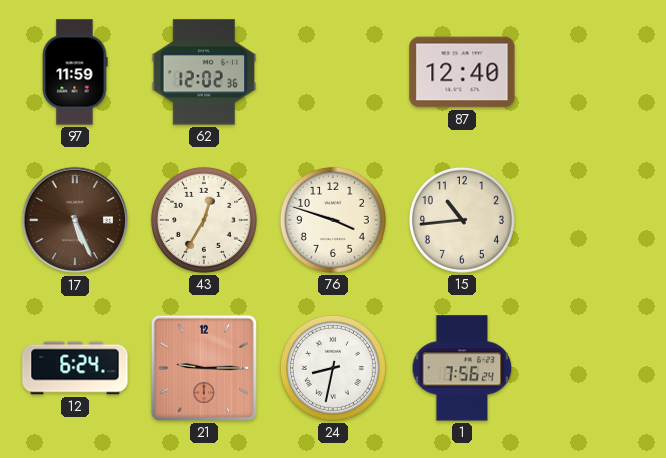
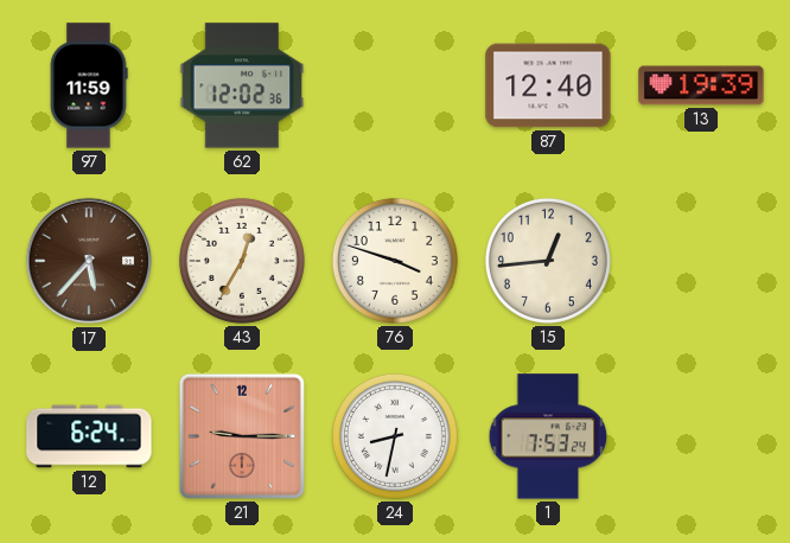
13: none -> 19:39
17: 5:26 -> 5:37
15: 10:44 -> 12:44
1: 7:56 -> 7:53
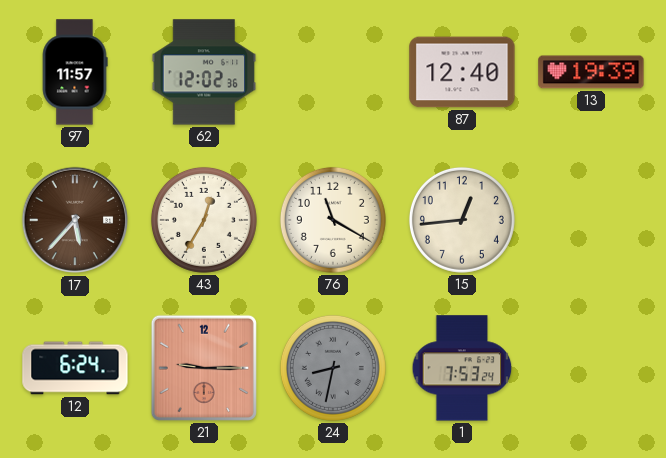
97: 11:59 -> 11:57
76: 3:48 -> 11:20
24 dial: white -> grey
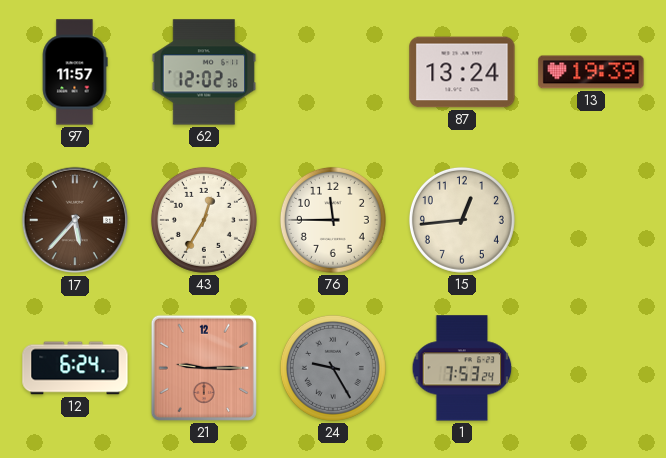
87: 12:40 -> 13:24
76: 11:20 -> 11:45
24: 8:32 -> 9:25
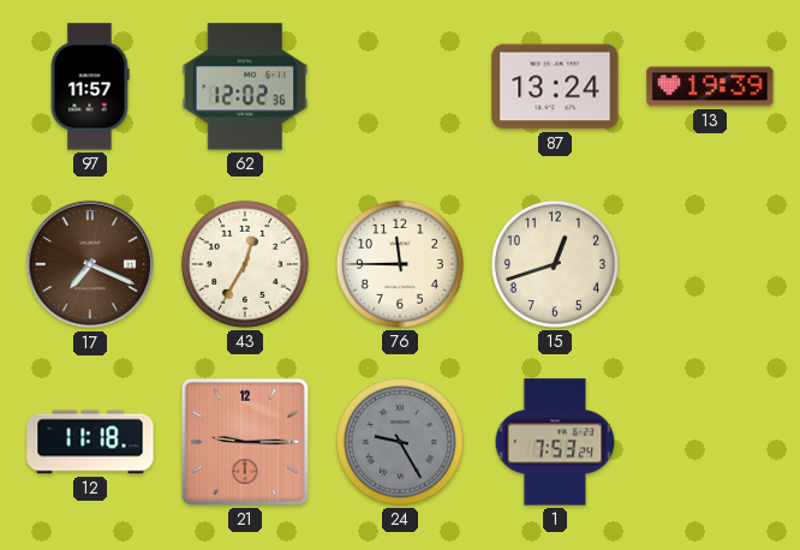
17: 5:37 -> 7:19
15: 12:44 -> 12:42
12: 6:24 -> 11:18
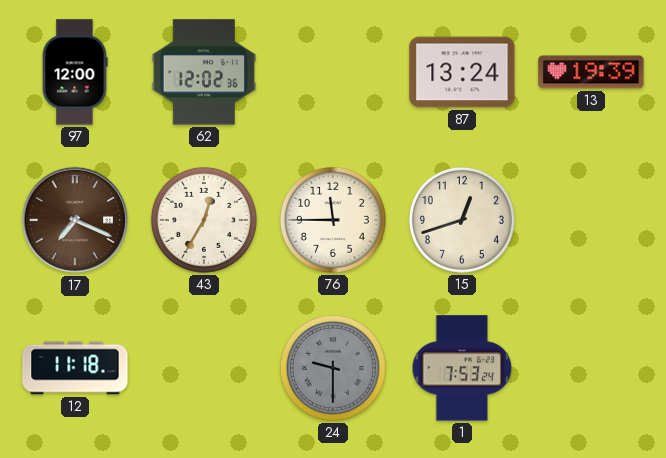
97: 11:57 -> 12:00
21: 9:15 -> none
24: 9:25 -> 9:30
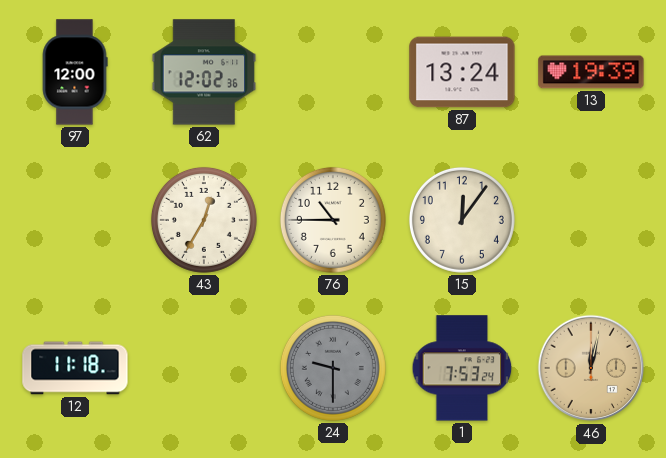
17: 7:19 -> none
76: 11:45 -> 10:45
15: 12:42 -> 12:06
46: none -> 12:02
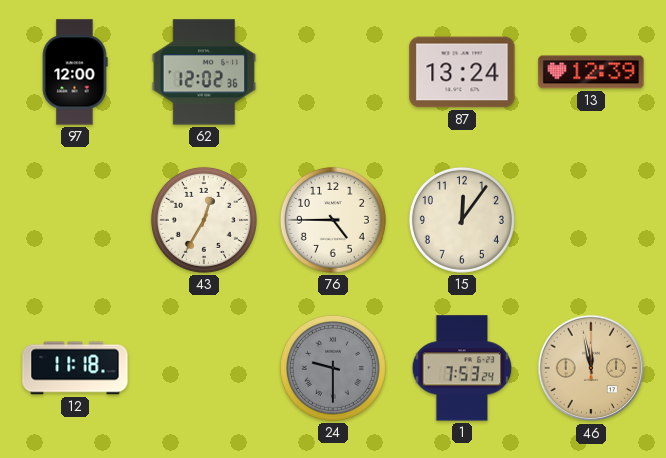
13: 19:39 -> 12:39
76: 10:45 -> 4:45
46: 12:02 -> 11:58
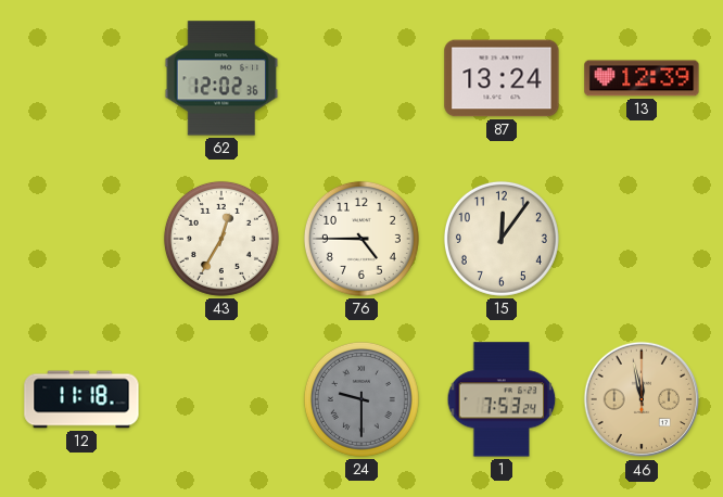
97: 12:00 -> none
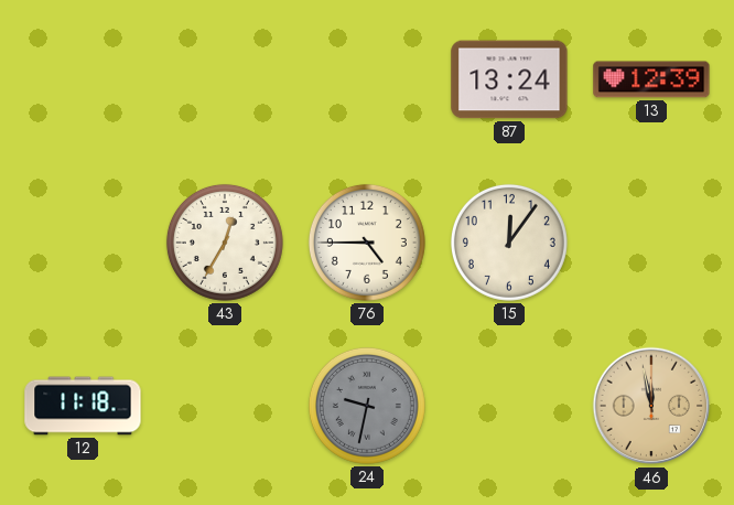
62: 12:02 -> none
24: 9:30 -> 9:32
1: 7:53 -> none
